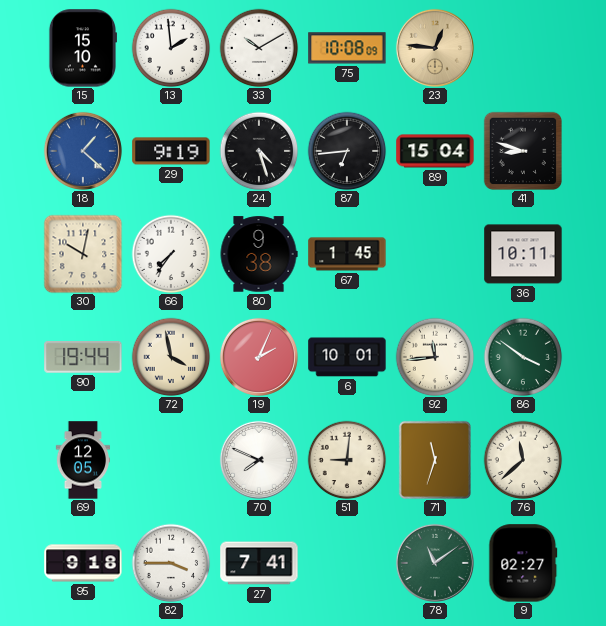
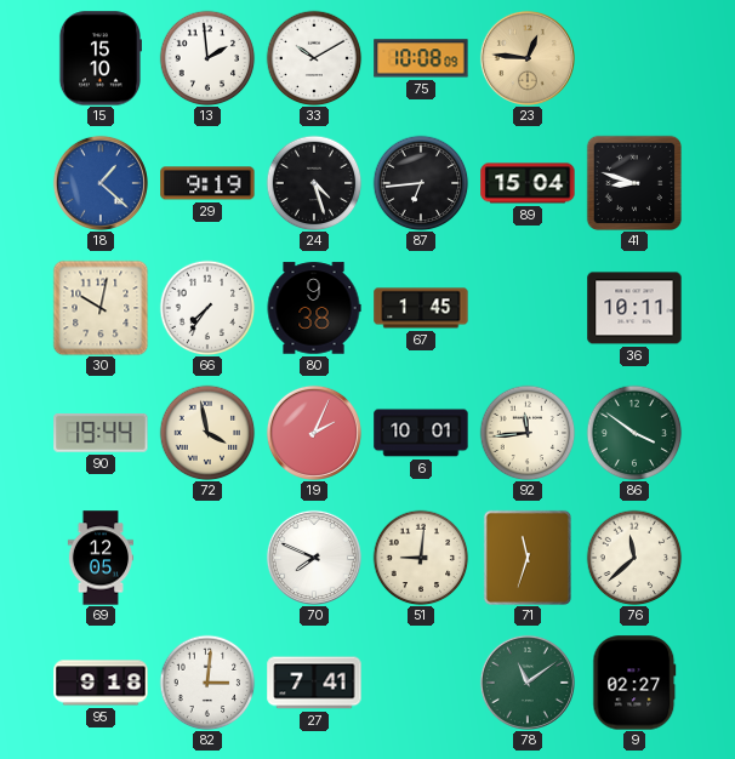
82: 3:45 -> 3:01
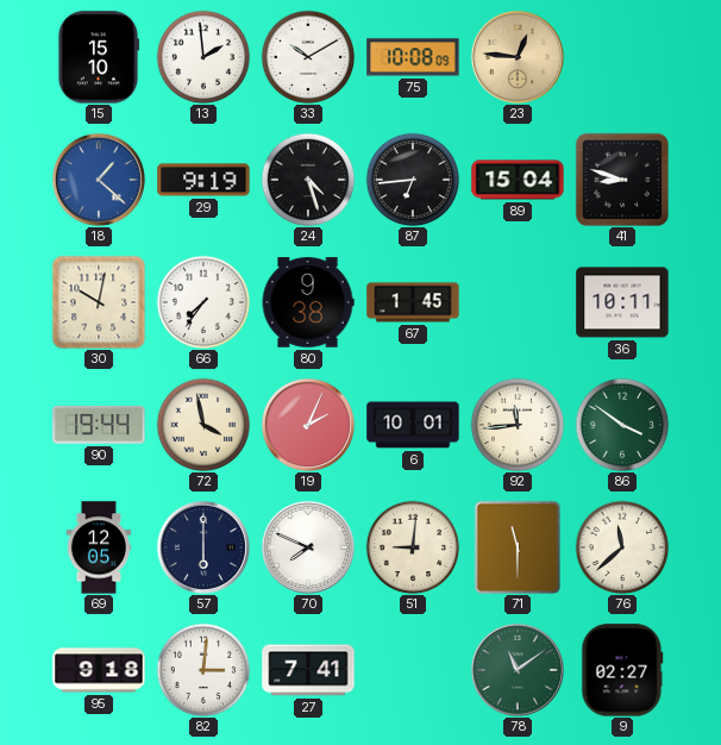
57: none -> 6:00
71: 11:33 -> 11:30
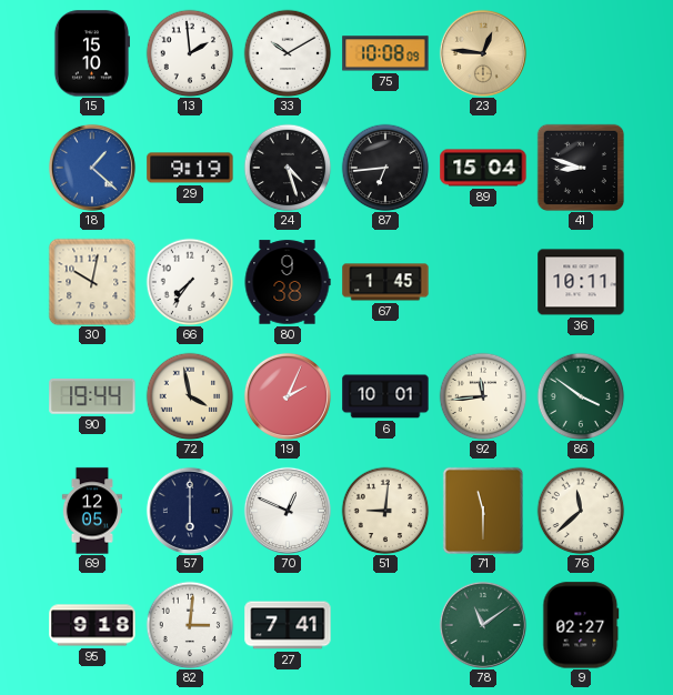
70: 7:49 -> 12:49
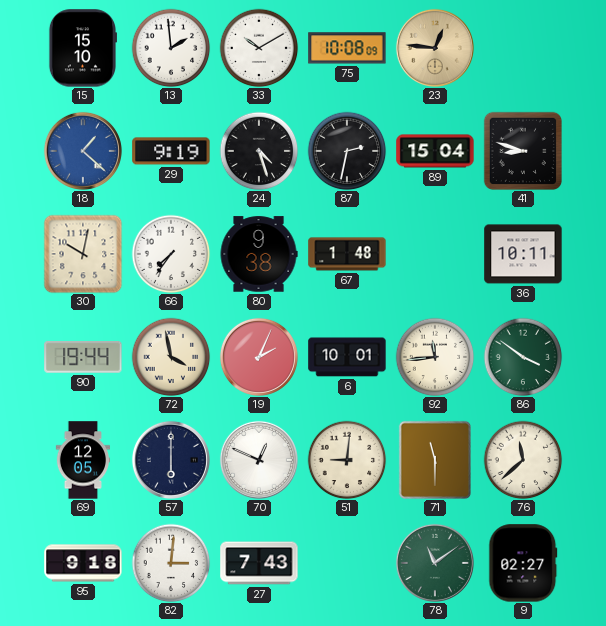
87: 6:44 -> 2:32
67: 1:45 -> 1:48
27: 7:41 -> 7:43
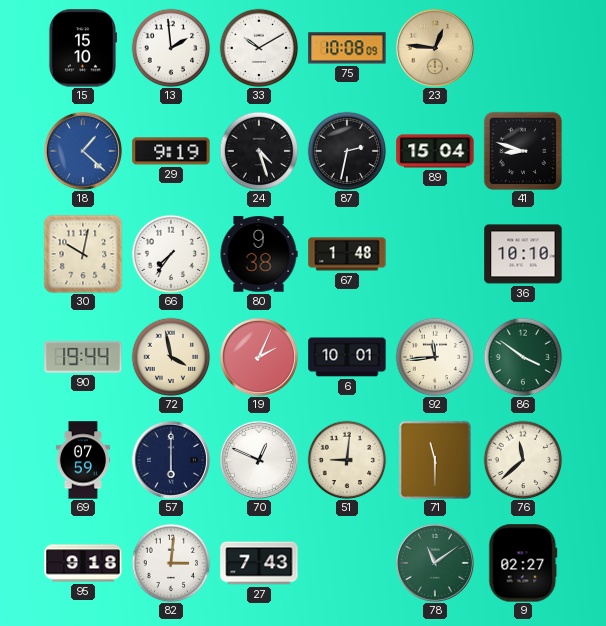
36: 10:11 -> 10:10
69: 12:05 -> 07:59
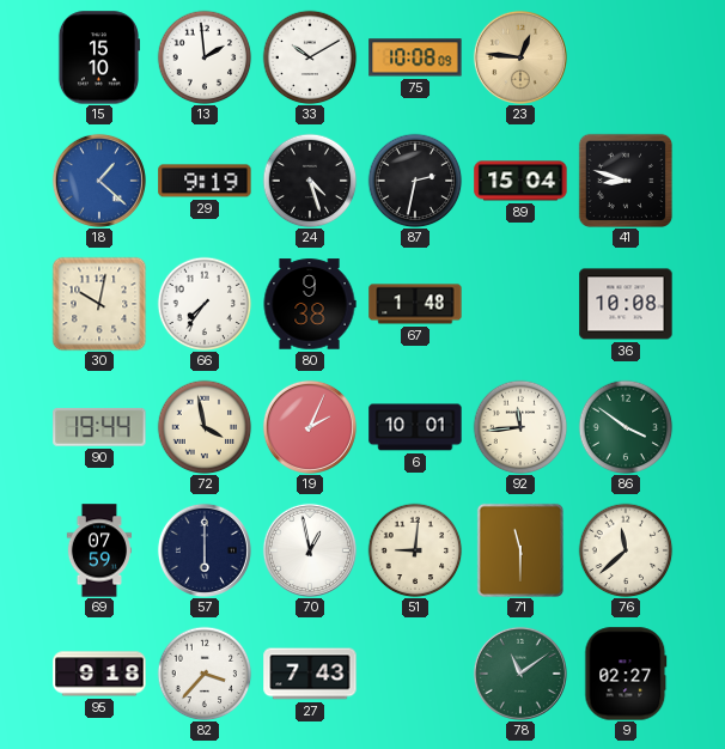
36: 10:10 -> 10:08
70: 12:49 -> 12:58
82: 3:01 -> 3:37
